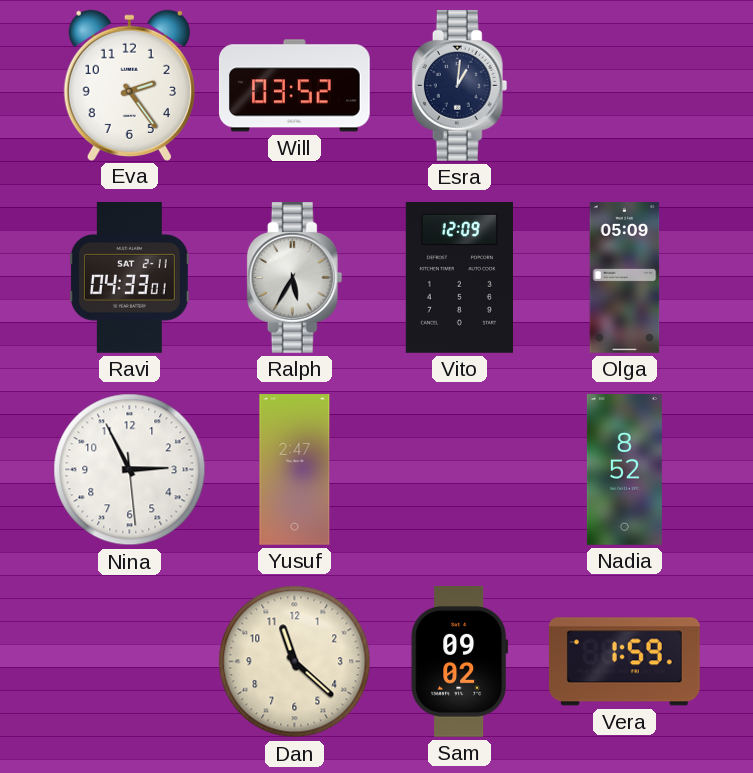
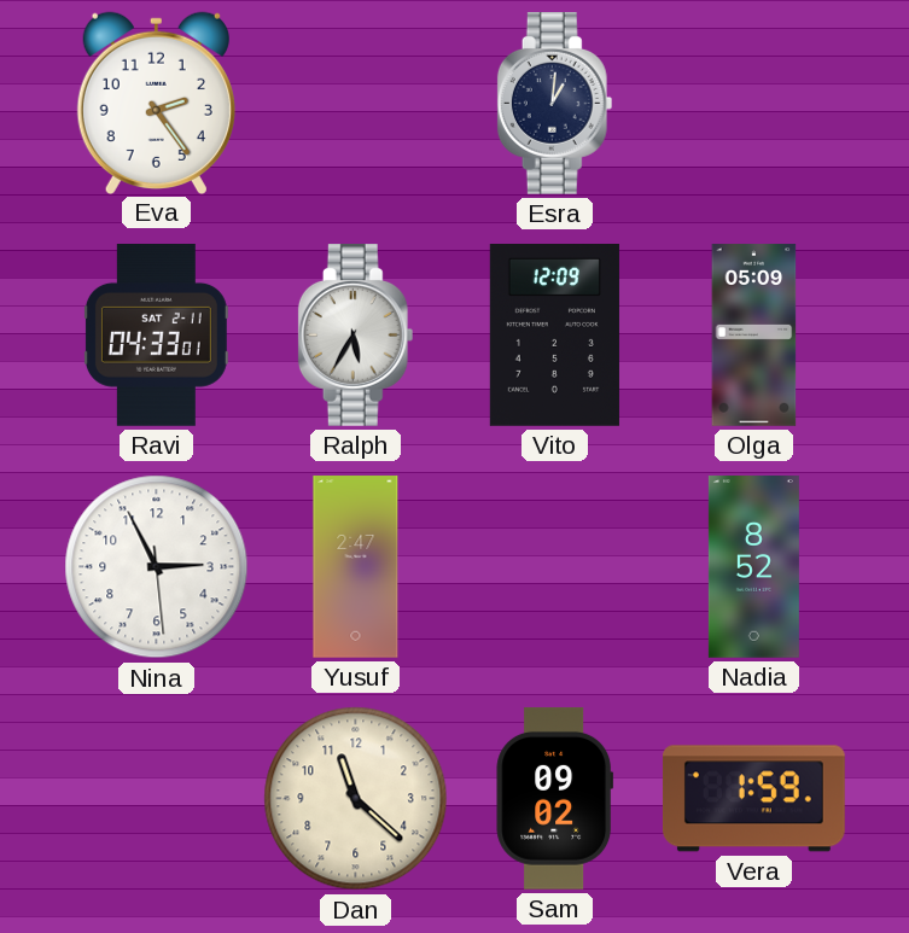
Will: 03:52 -> none
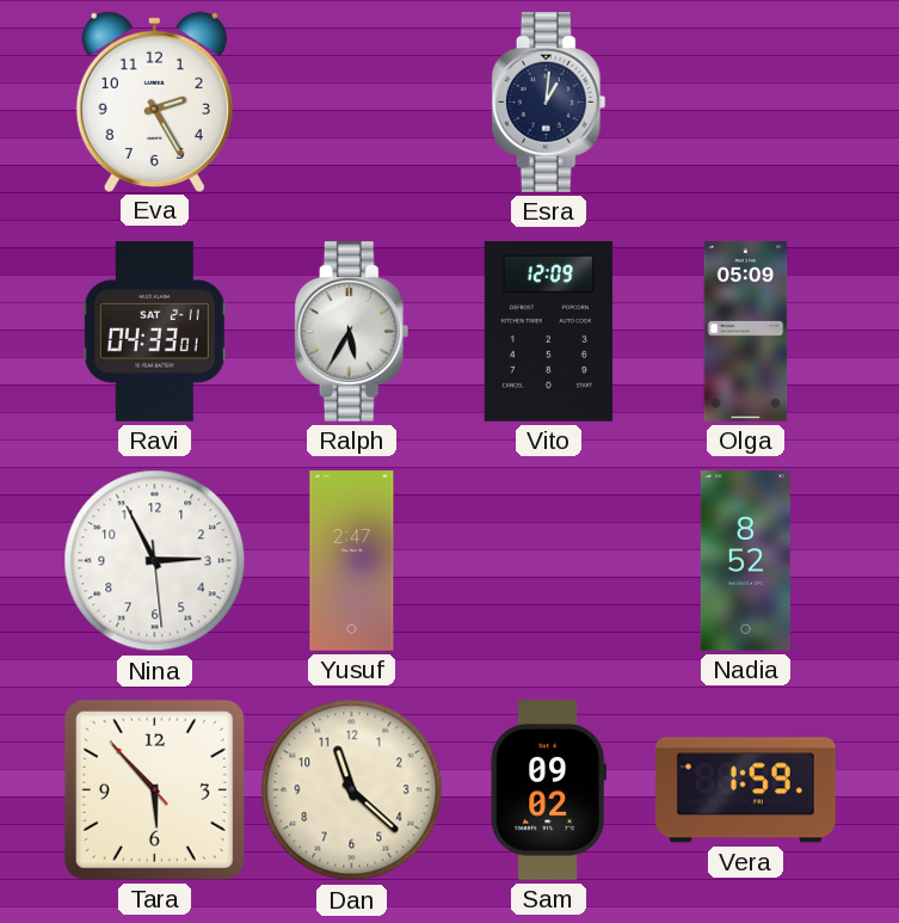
Eva: 2:24 -> 2:25
Tara: none -> 5:52
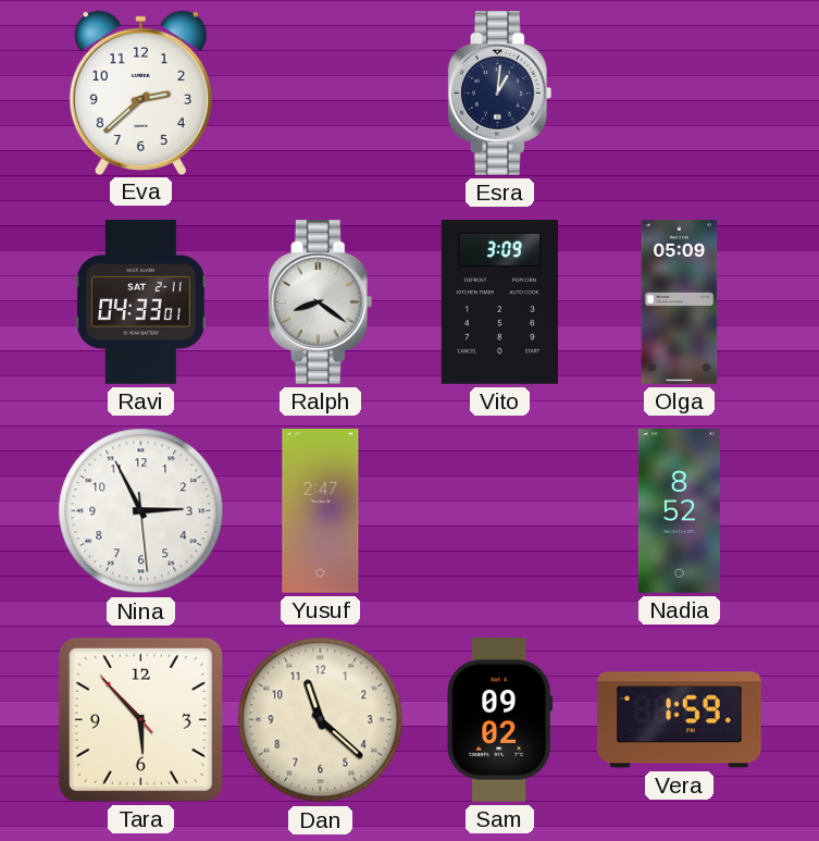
Eva: 2:25 -> 2:38
Ralph: 5:35 -> 8:21
Vito: 12:09 -> 3:09
